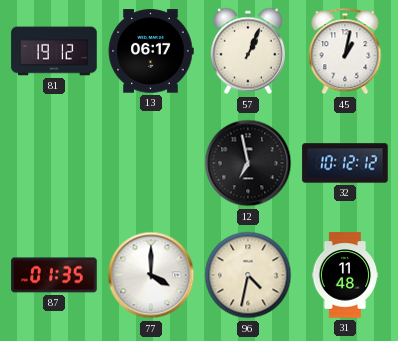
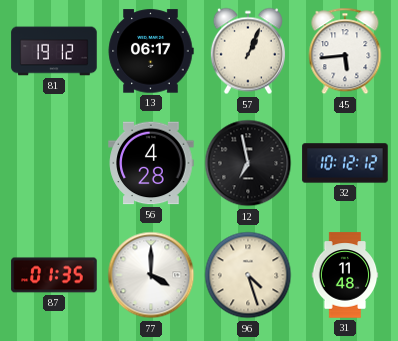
45: 1:02 -> 5:44
56: none -> 4:28
96: 4:32 -> 4:27
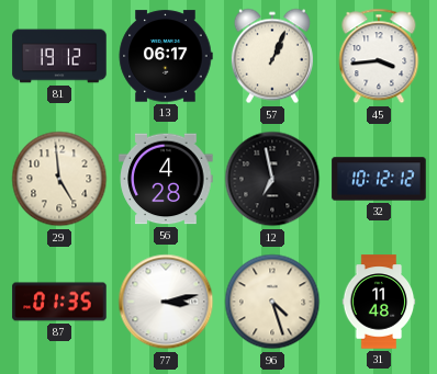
45: 5:44 -> 3:44
29: none -> 4:59
77: 4:00 -> 3:13
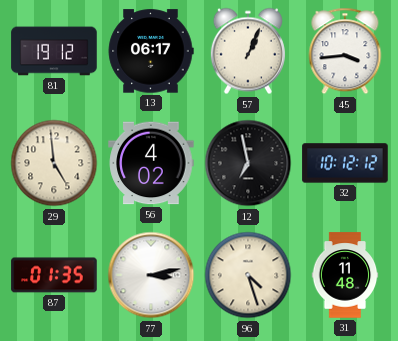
56: 4:28 -> 4:02
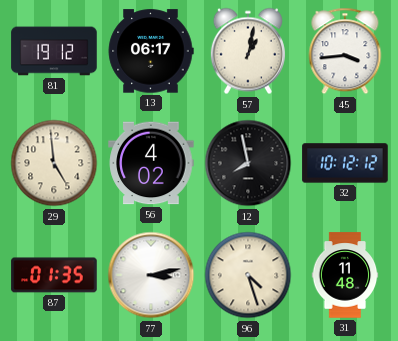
57: 1:04 -> 1:02
12: 6:58 -> 7:58
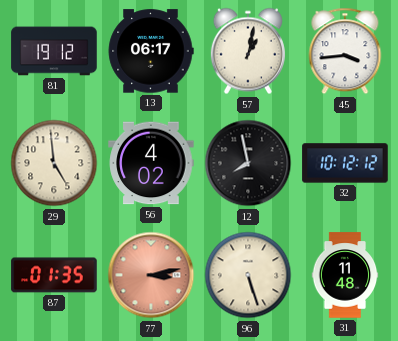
77 dial: white -> salmon
96: 4:27 -> 5:27
